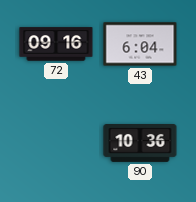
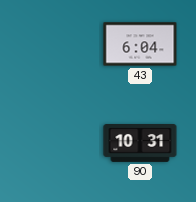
72: 09:16 -> none
90: 10:36 -> 10:31
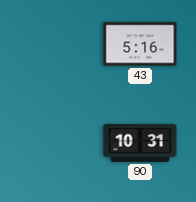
43: 6:04 -> 5:16
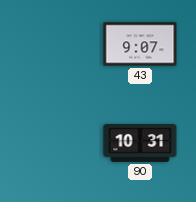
43: 5:16 -> 9:07
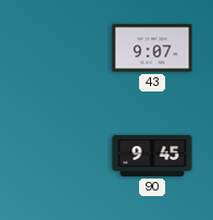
90: 10:31 -> 9:45
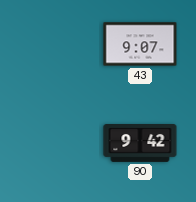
90: 9:45 -> 9:42
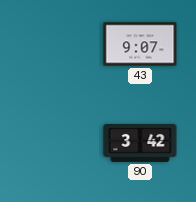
90: 9:42 -> 3:42
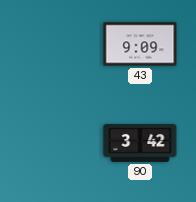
43: 9:07 -> 9:09
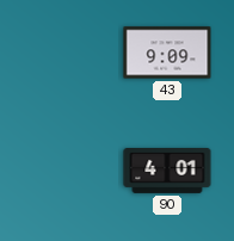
90: 3:42 -> 4:01
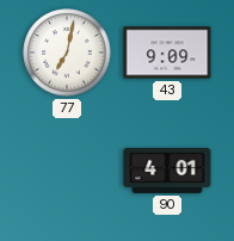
77: none -> 7:02
